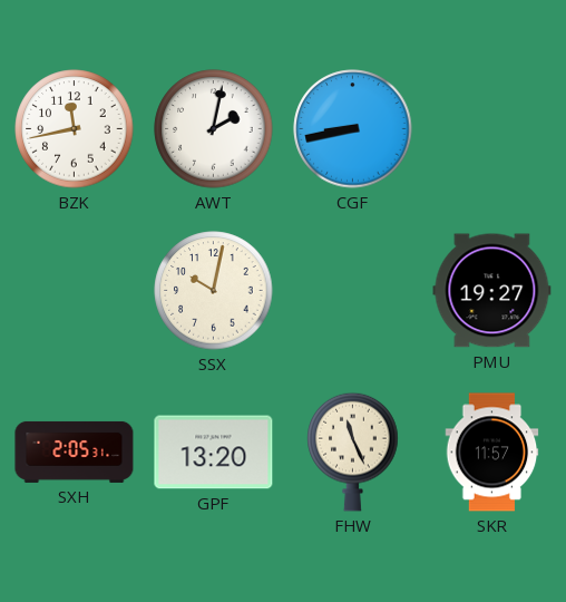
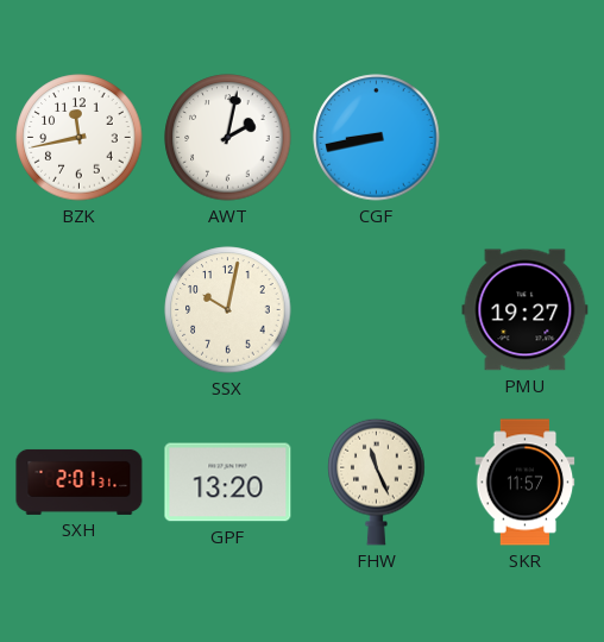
SXH: 2:05 -> 2:01
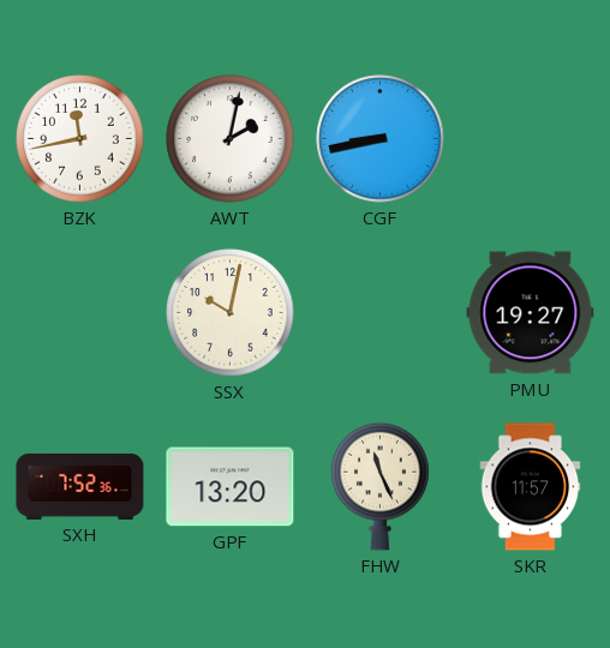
SXH: 2:01 -> 7:52
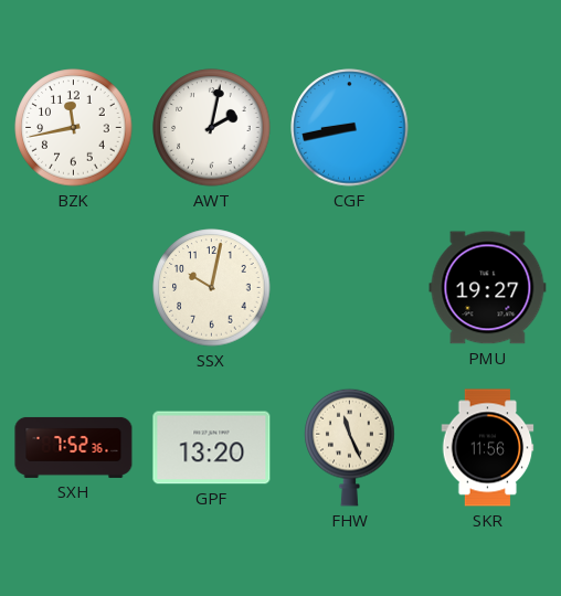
SKR: 11:57 -> 11:56
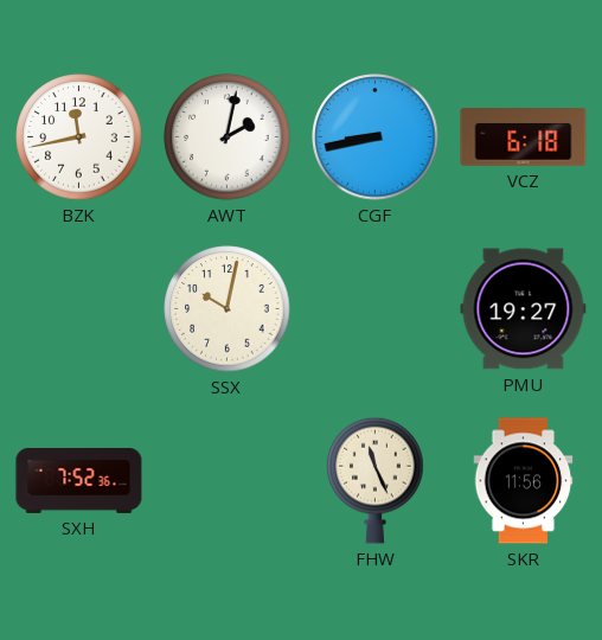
VCZ: none -> 6:18
GPF: 13:20 -> none
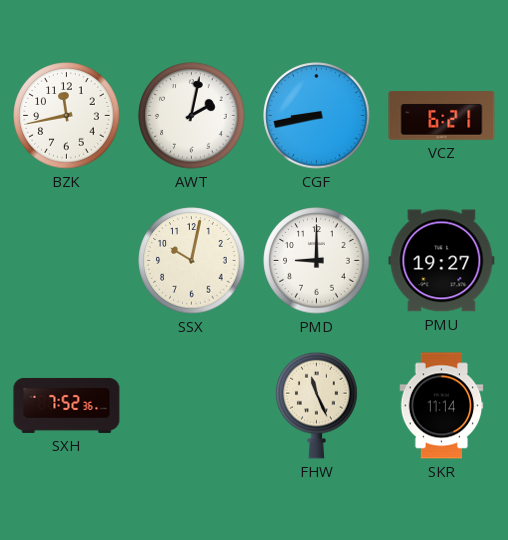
VCZ: 6:18 -> 6:21
PMD: none -> 9:00
SKR: 11:56 -> 11:14
